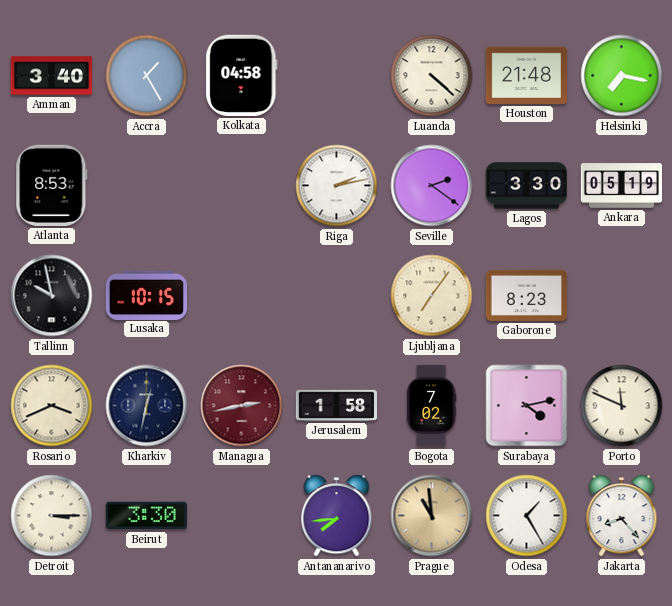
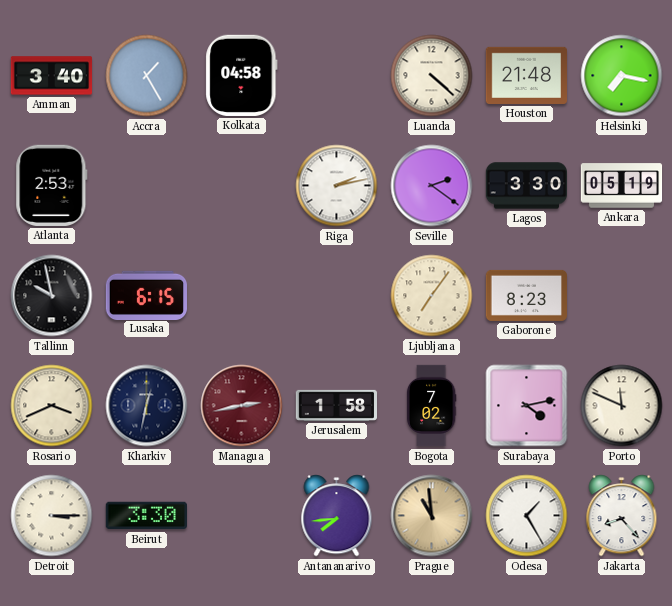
Atlanta: 8:53 -> 2:53
Lusaka: 10:15 -> 6:15
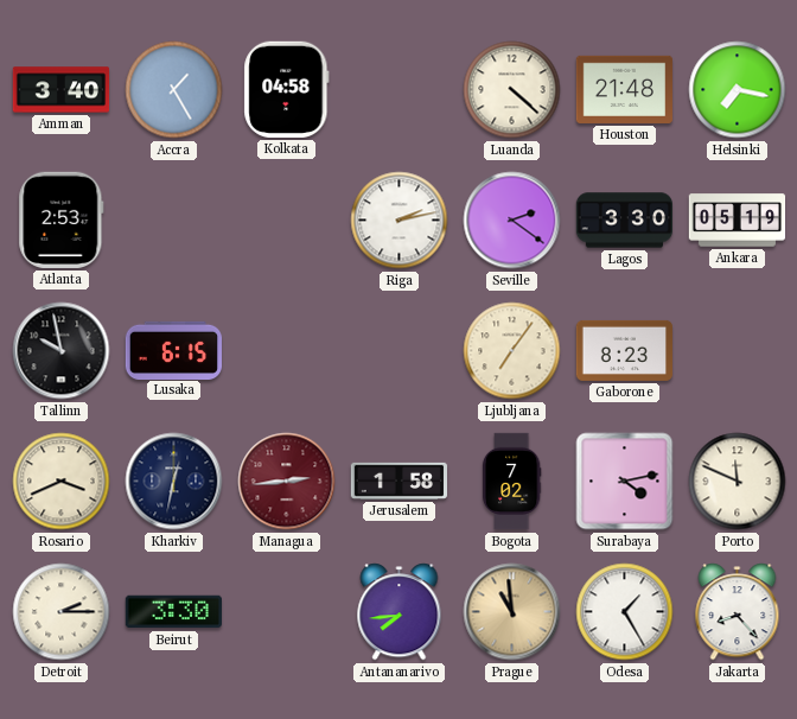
Managua: 2:43 -> 2:44
Detroit: 3:15 -> 2:15
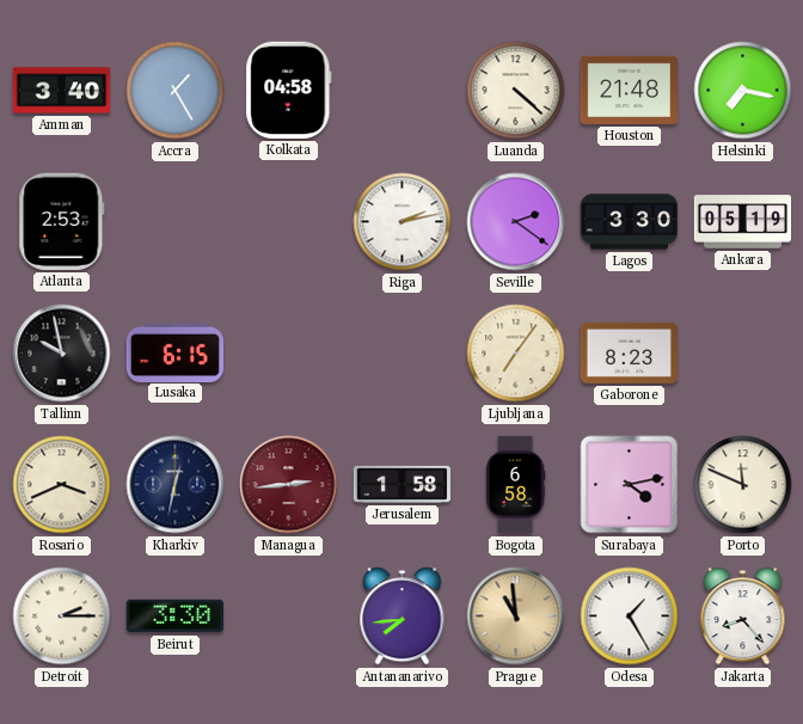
Bogota: 7:02 -> 6:58
